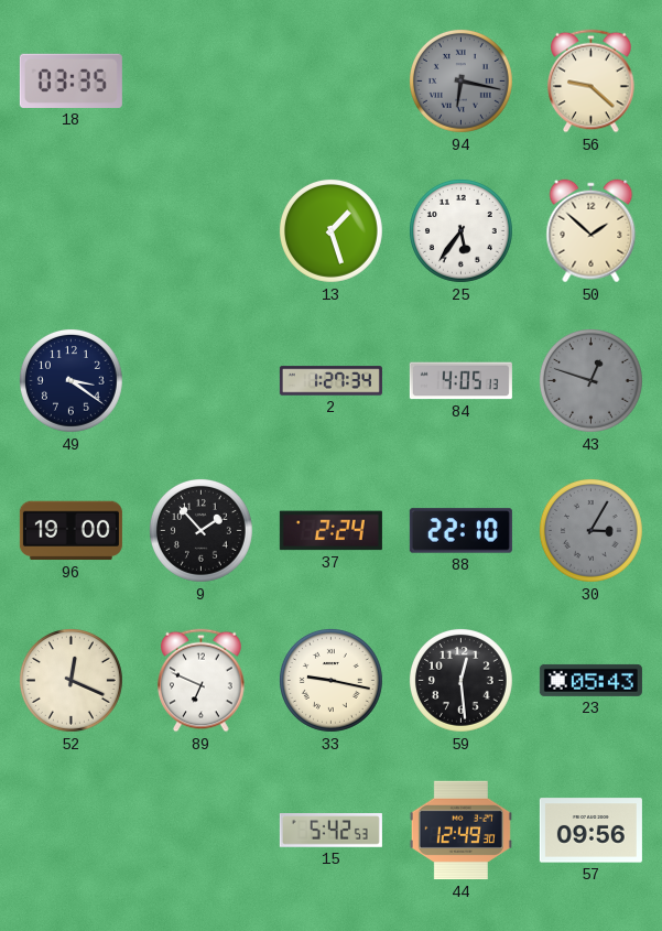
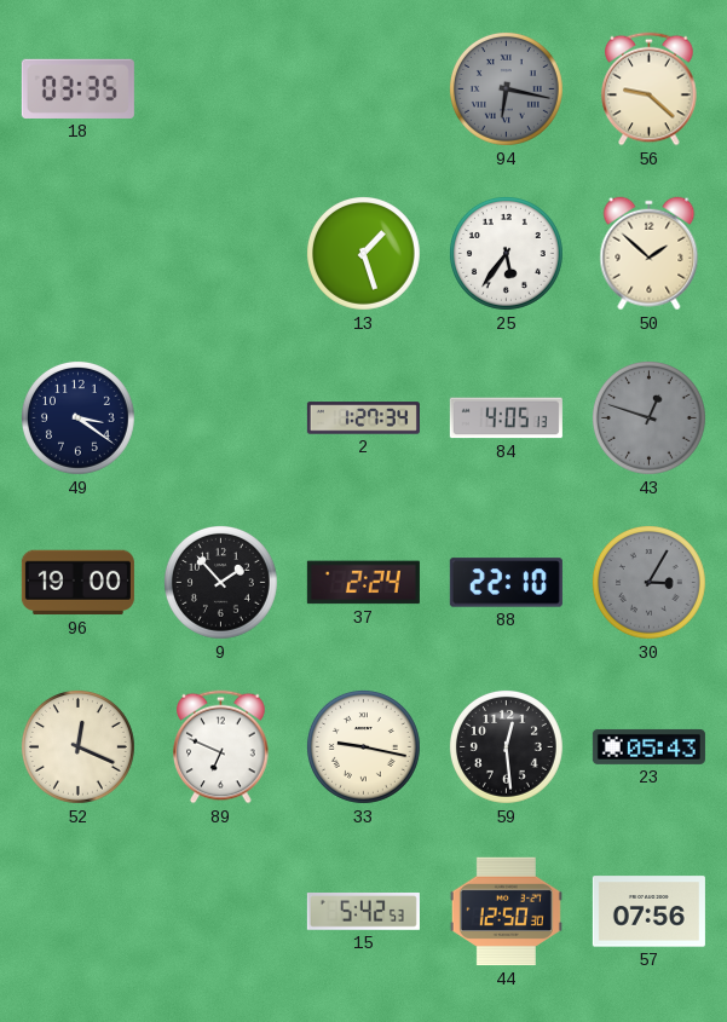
44: 12:49 -> 12:50
57: 09:56 -> 07:56
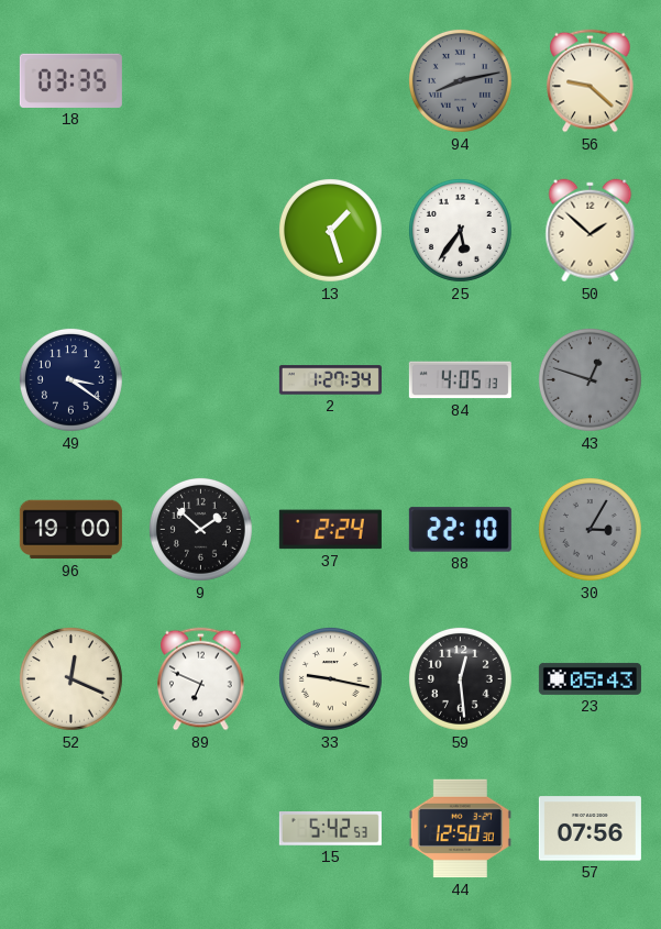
94: 6:17 -> 8:13
9: 1:53 -> 1:52
